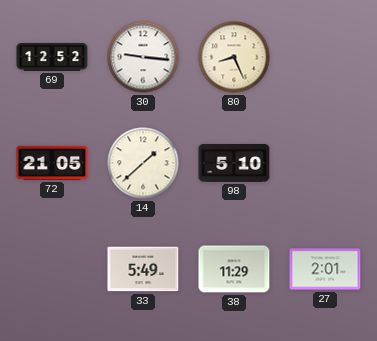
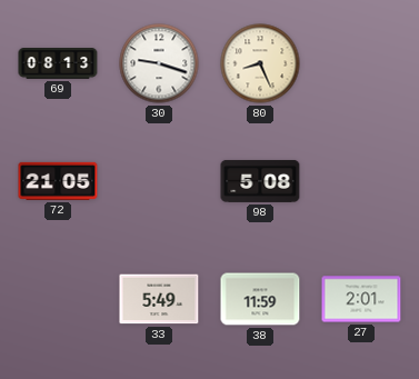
69: 12:52 -> 08:13
30: 9:16 -> 9:18
14: 1:38 -> none
98: 5:10 -> 5:08
38: 11:29 -> 11:59
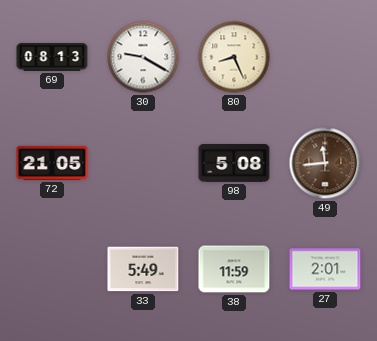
30: 9:18 -> 9:20
49: none -> 11:44
